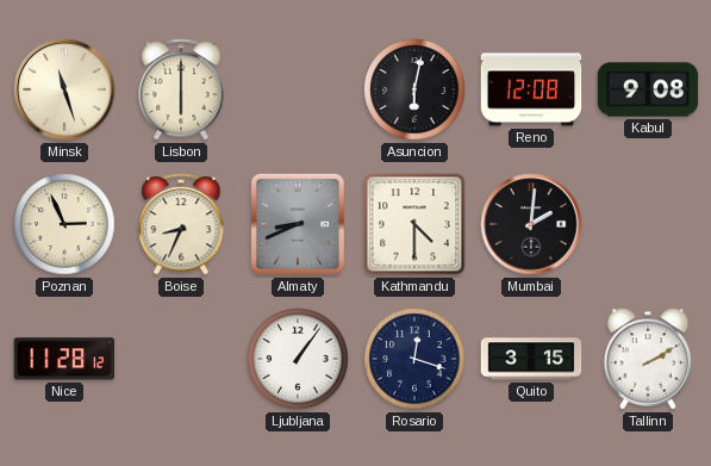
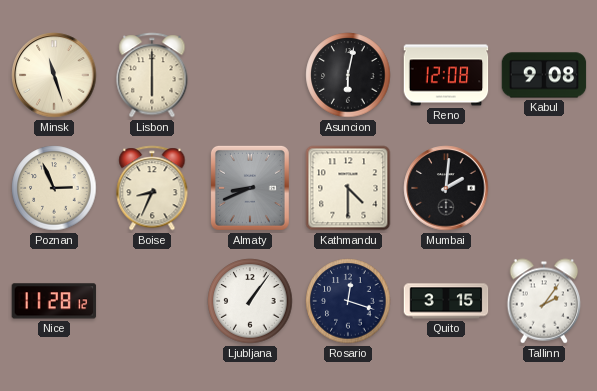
Tallinn: 2:10 -> 2:06
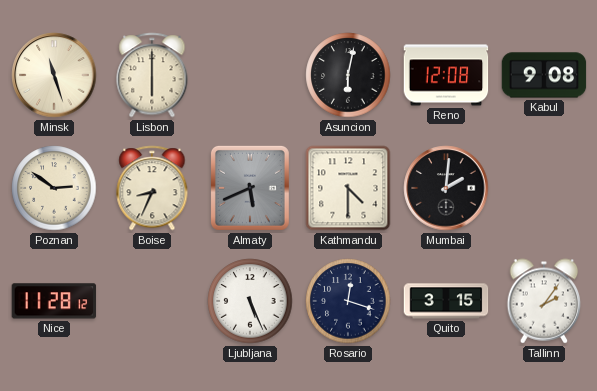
Poznan: 2:56 -> 2:51
Almaty: 8:41 -> 5:41
Ljubljana: 1:06 -> 5:26
